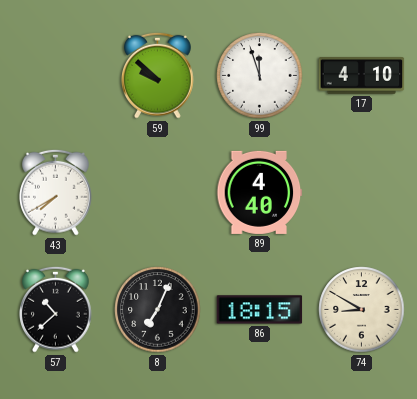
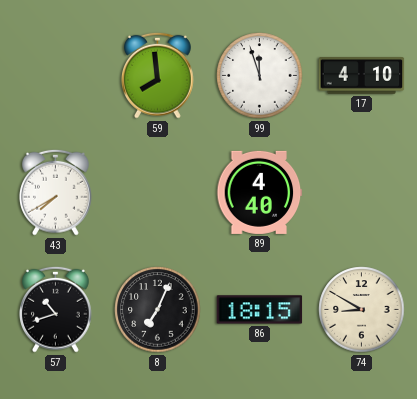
59: 9:52 -> 7:59
57: 10:38 -> 10:42
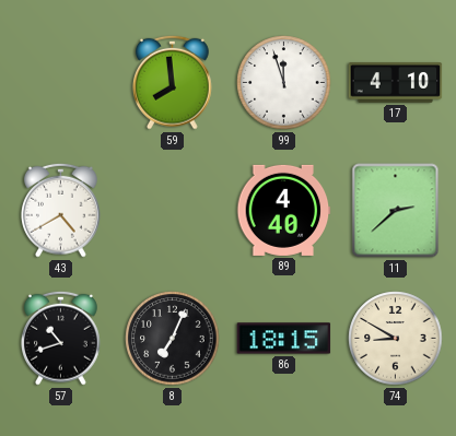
43: 7:40 -> 4:40
11: none -> 2:38
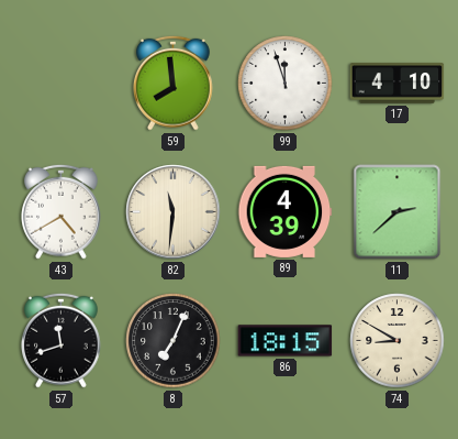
82: none -> 11:31
89: 4:40 -> 4:39
57: 10:42 -> 11:42
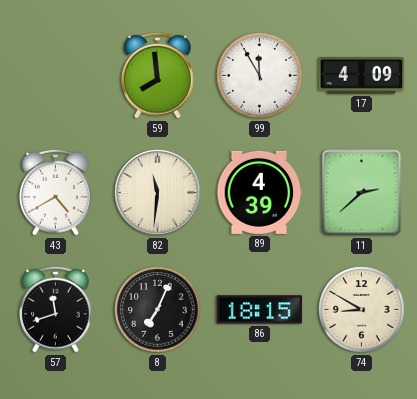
99: 11:57 -> 11:55
17: 4:10 -> 4:09
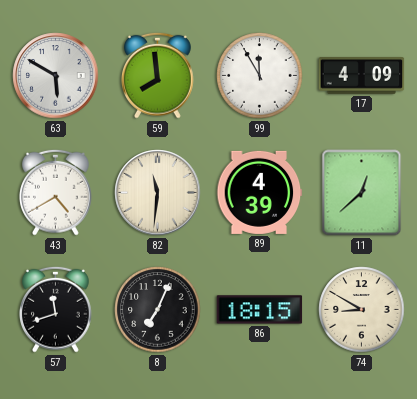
63: none -> 5:50
11: 2:38 -> 12:38
